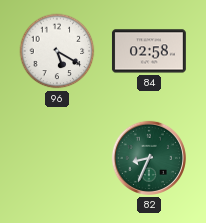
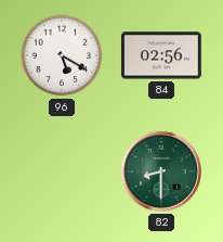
84: 02:58 -> 02:56
82: 8:34 -> 8:30
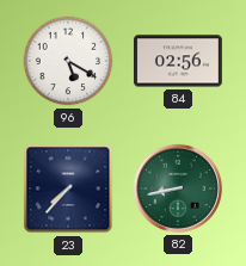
23: none -> 7:37
82: 8:30 -> 8:43
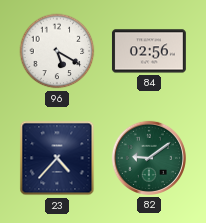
23: 7:37 -> 4:37
82: 8:43 -> 9:09
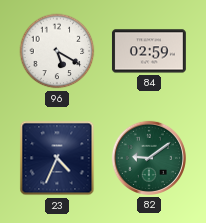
84: 02:56 -> 02:59
23: 4:37 -> 4:34
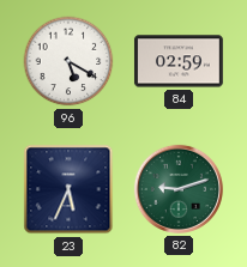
23: 4:34 -> 5:34
82: 9:09 -> 9:12
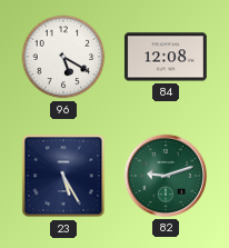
84: 02:59 -> 12:08
23: 5:34 -> 5:25
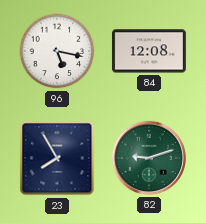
96: 5:20 -> 5:17
23: 5:25 -> 7:55
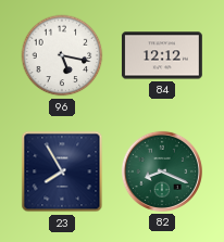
84: 12:08 -> 12:12
82: 9:12 -> 8:19
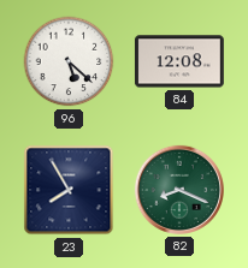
96: 5:17 -> 5:22
84: 12:12 -> 12:08
